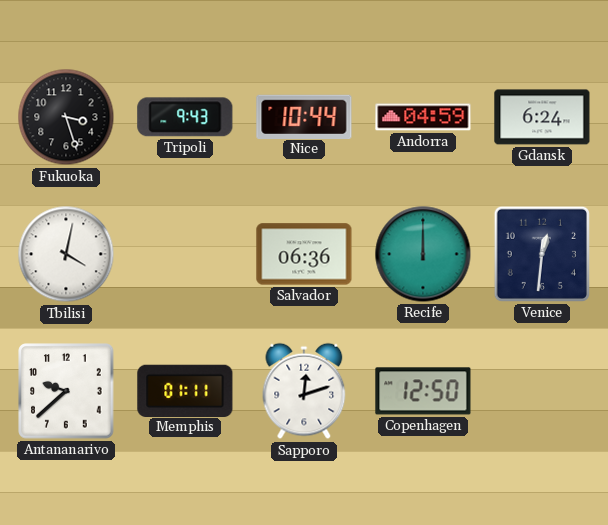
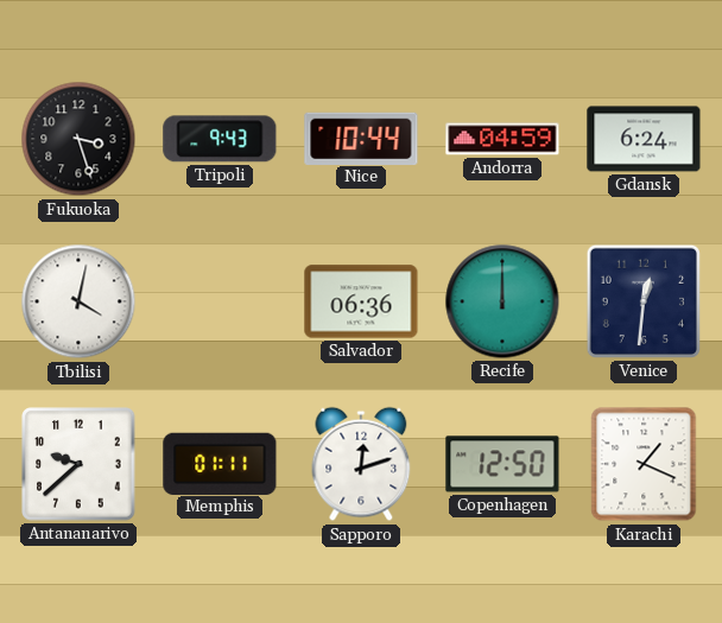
Karachi: none -> 1:19
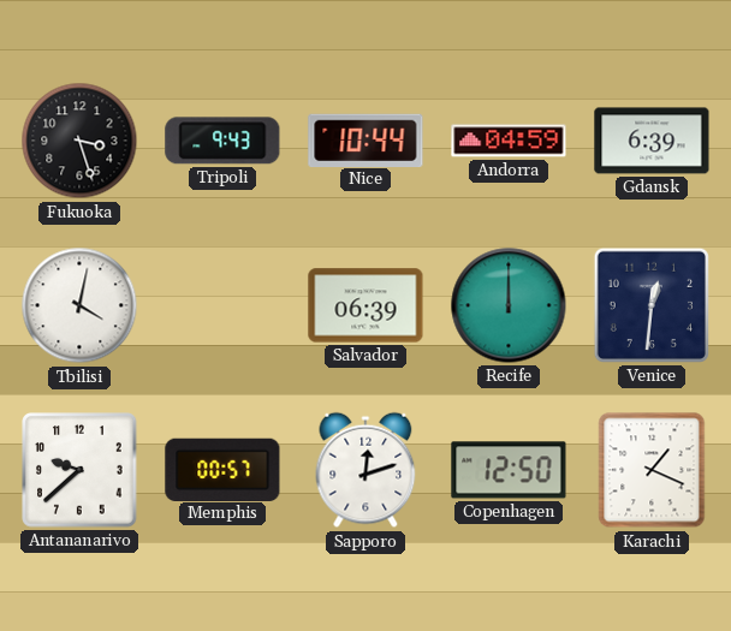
Gdansk: 6:24 -> 6:39
Salvador: 06:36 -> 06:39
Memphis: 01:11 -> 00:57
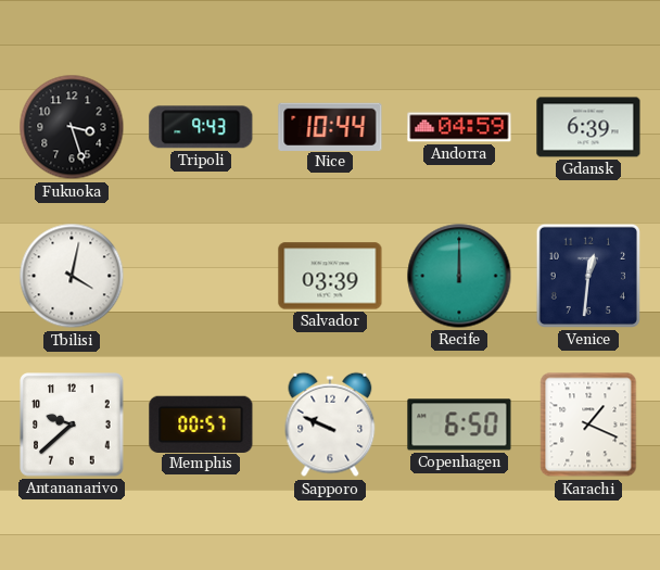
Salvador: 06:39 -> 03:39
Sapporo: 12:12 -> 9:49
Copenhagen: 12:50 -> 6:50
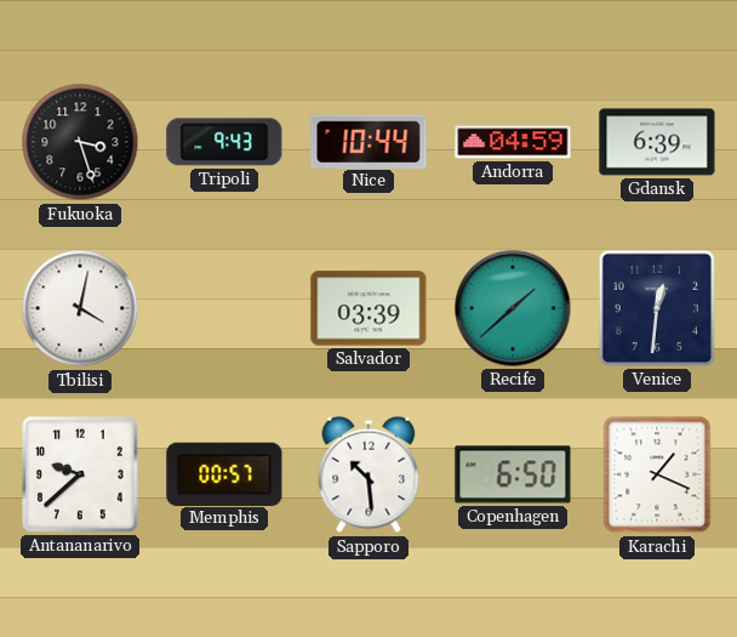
Recife: 12:00 -> 1:38
Sapporo: 9:49 -> 10:29
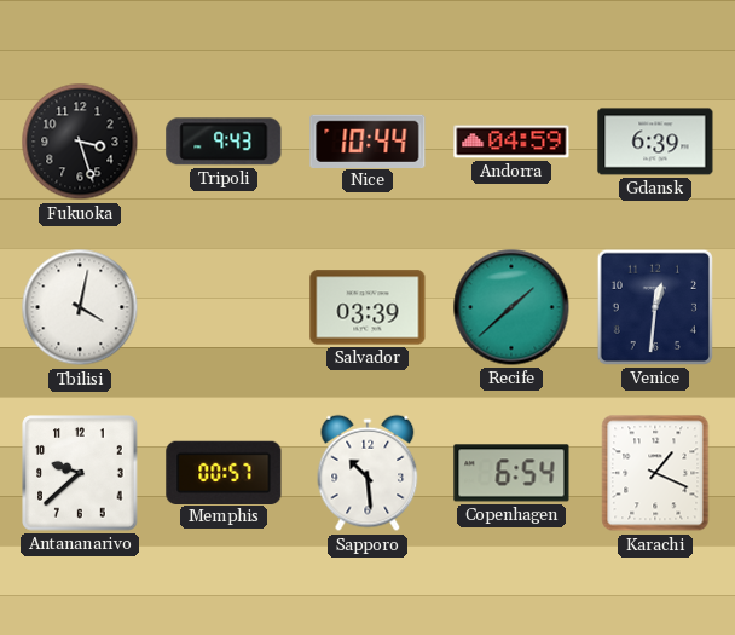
Copenhagen: 6:50 -> 6:54
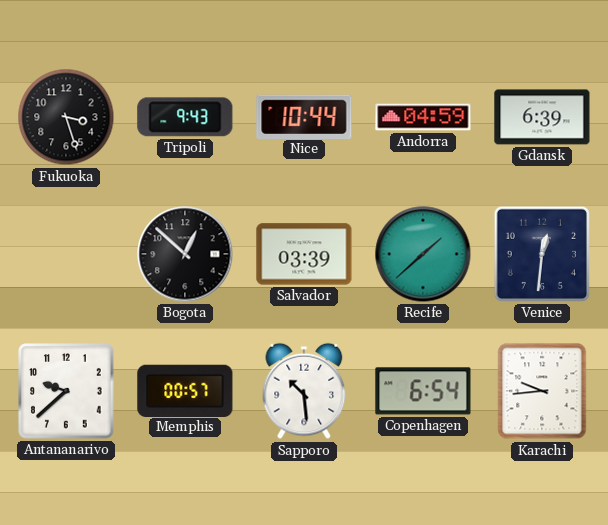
Tbilisi: 4:02 -> none
Bogota: none -> 12:52
Karachi: 1:19 -> 9:44
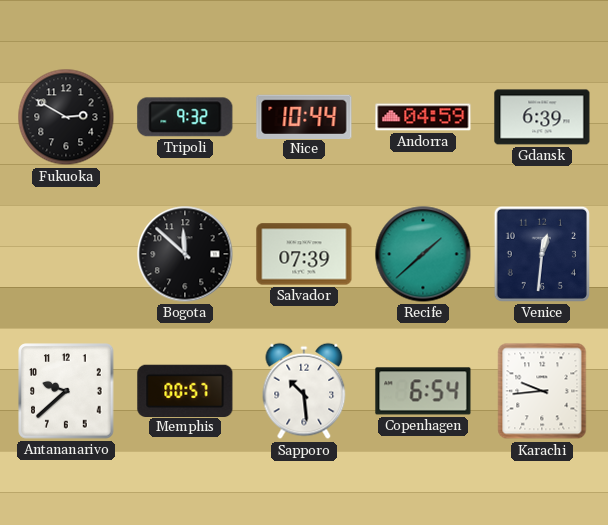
Fukuoka: 3:27 -> 2:50
Tripoli: 9:43 -> 9:32
Bogota: 12:52 -> 11:52
Salvador: 03:39 -> 07:39
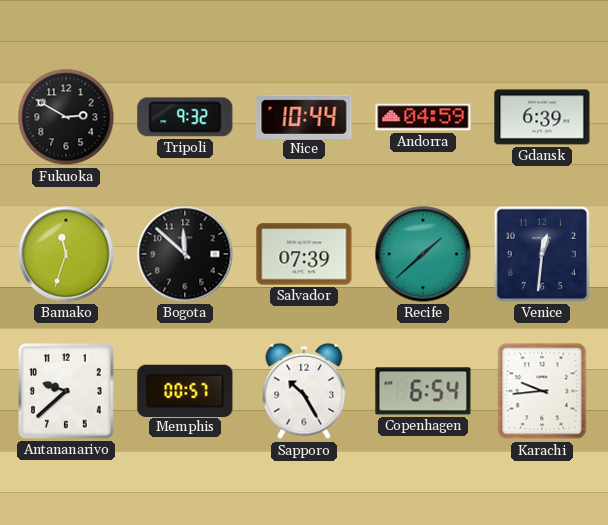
Bamako: none -> 11:33
Sapporo: 10:29 -> 10:25
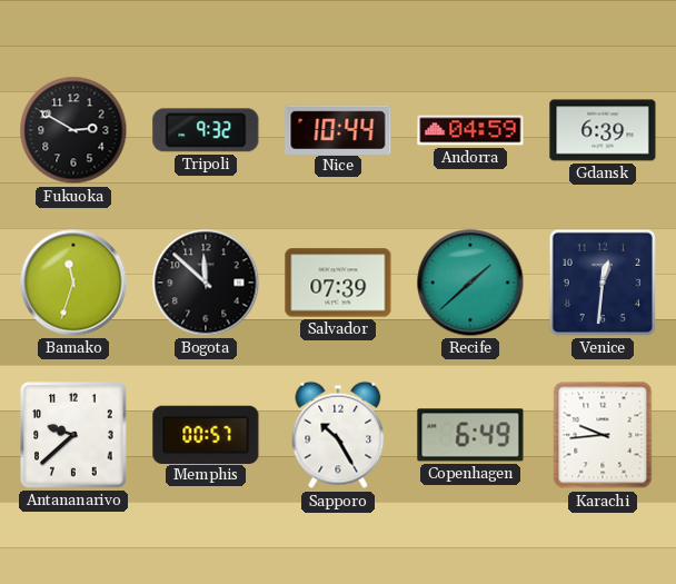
Copenhagen: 6:54 -> 6:49
